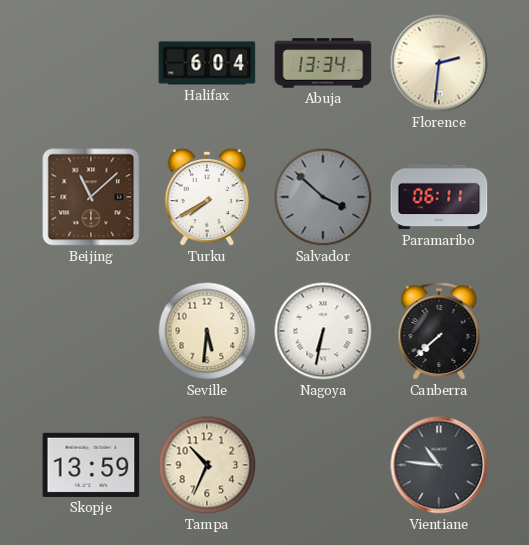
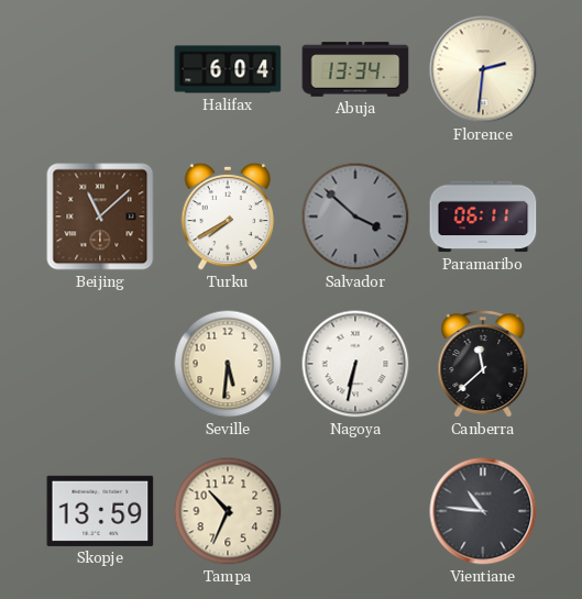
Canberra: 7:38 -> 11:38
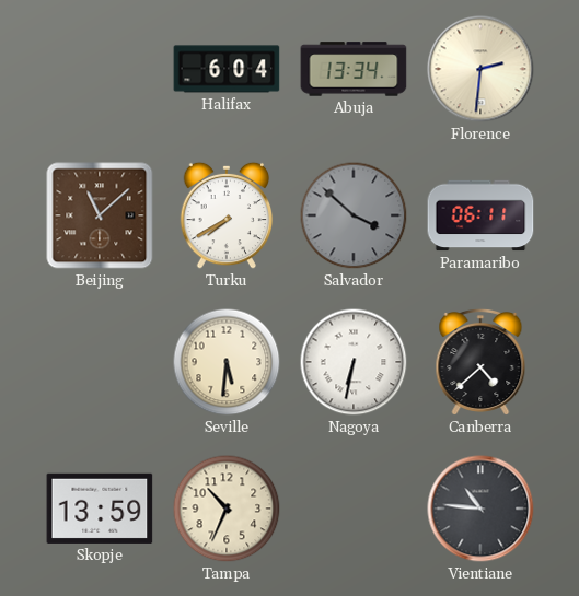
Canberra: 11:38 -> 4:38
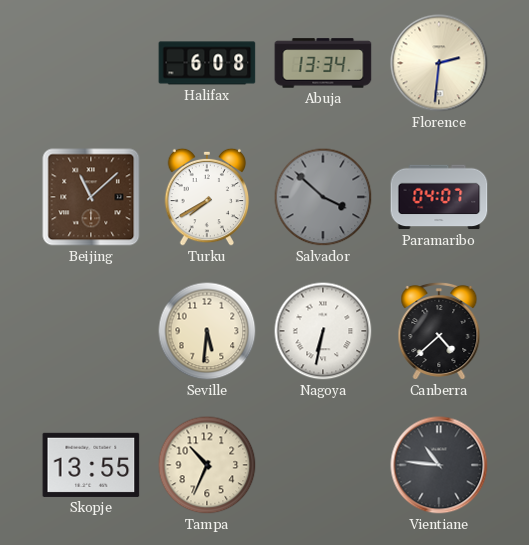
Halifax: 6:04 -> 6:08
Paramaribo: 06:11 -> 04:07
Skopje: 13:59 -> 13:55
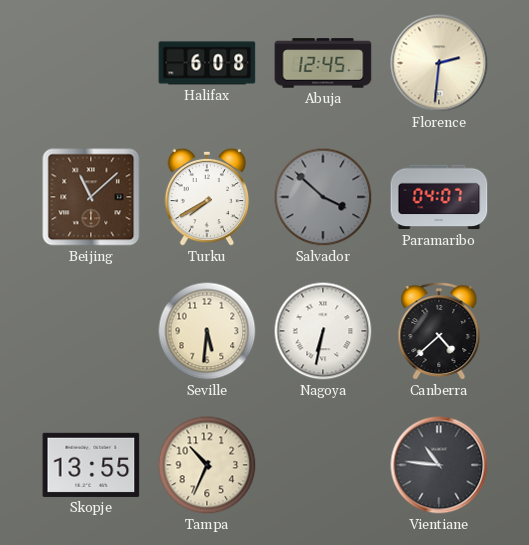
Abuja: 13:34 -> 12:45
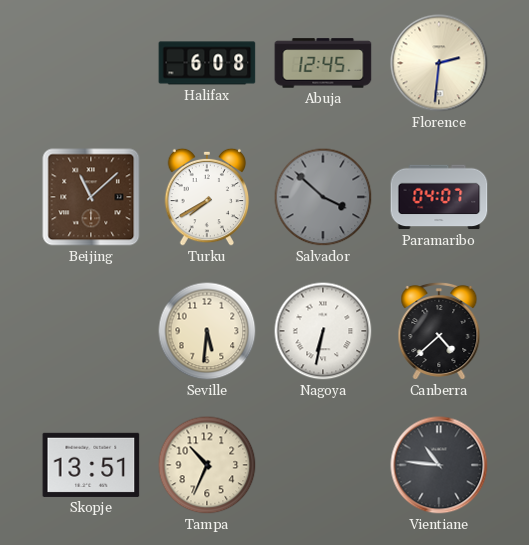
Skopje: 13:55 -> 13:51
